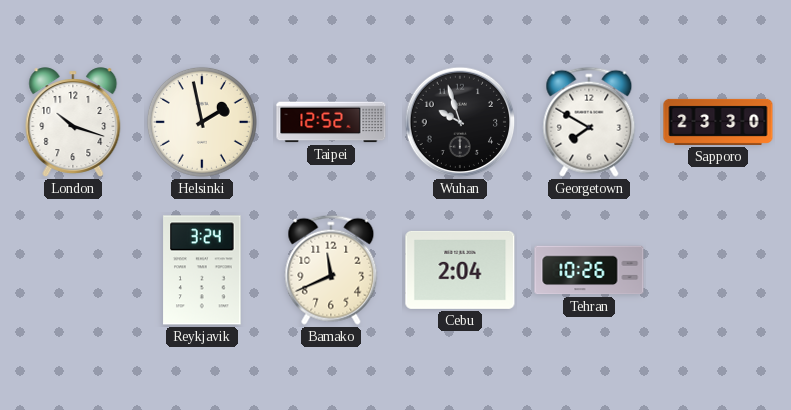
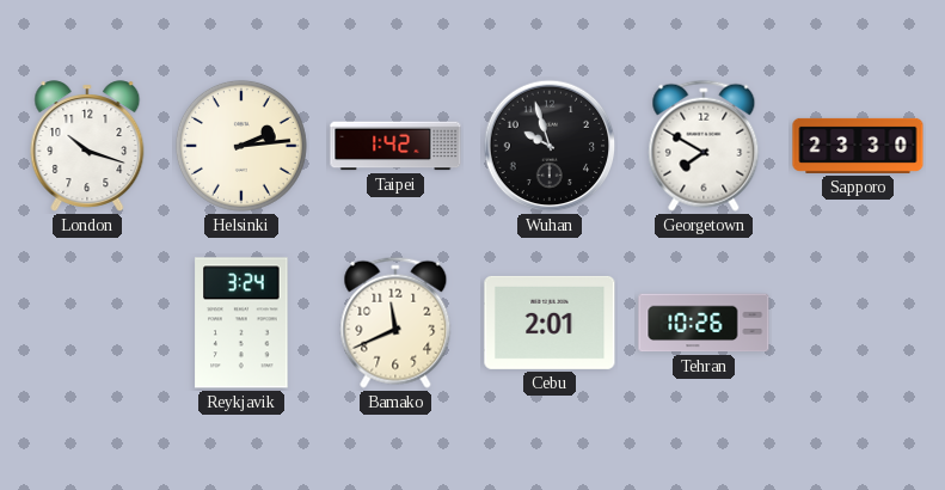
Helsinki: 1:58 -> 2:14
Taipei: 12:52 -> 1:42
Cebu: 2:04 -> 2:01
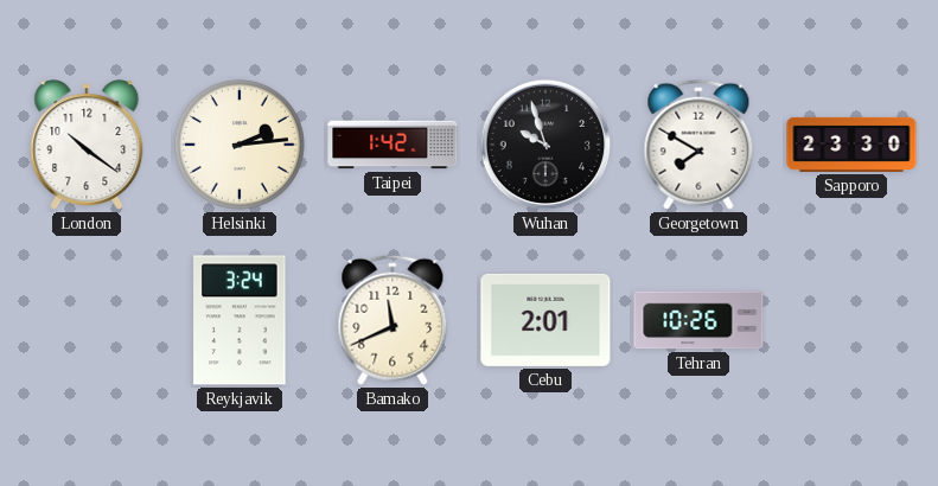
London: 10:18 -> 10:21
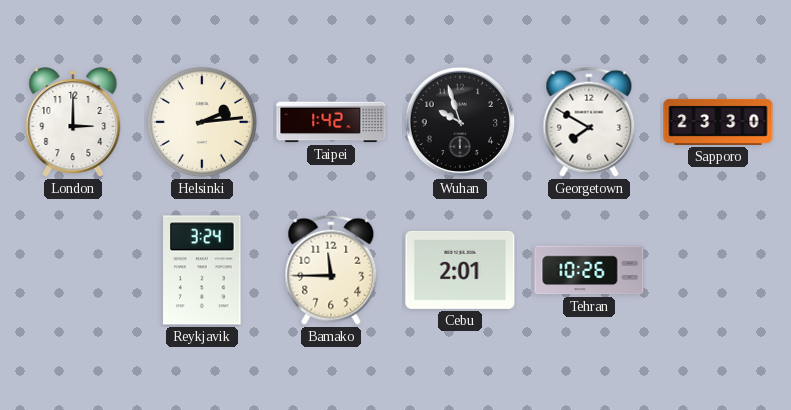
London: 10:21 -> 3:00
Bamako: 11:41 -> 11:45
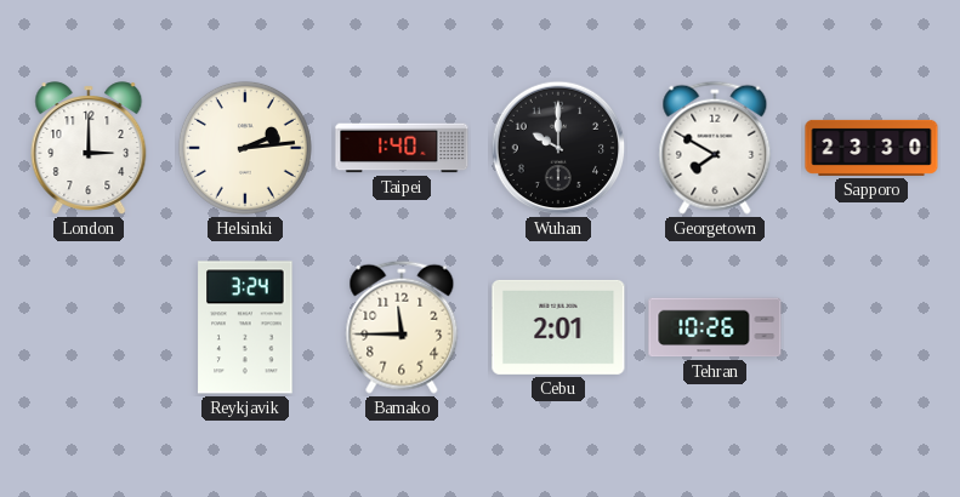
Taipei: 1:42 -> 1:40
Wuhan: 9:57 -> 10:00
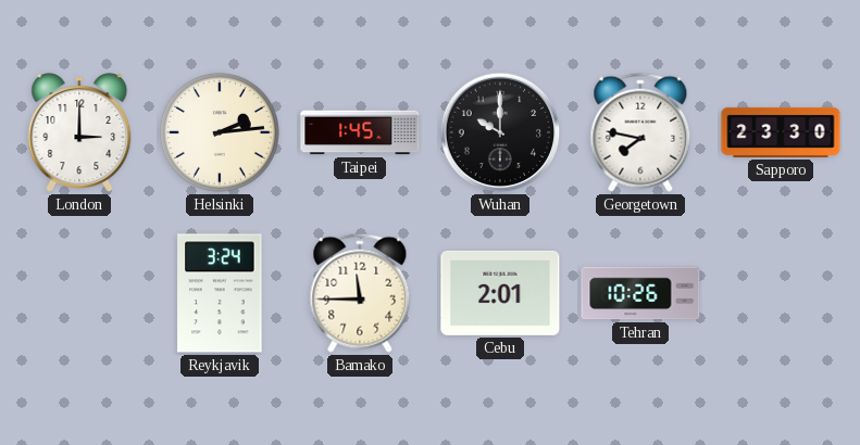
Taipei: 1:40 -> 1:45
Georgetown: 7:50 -> 7:47
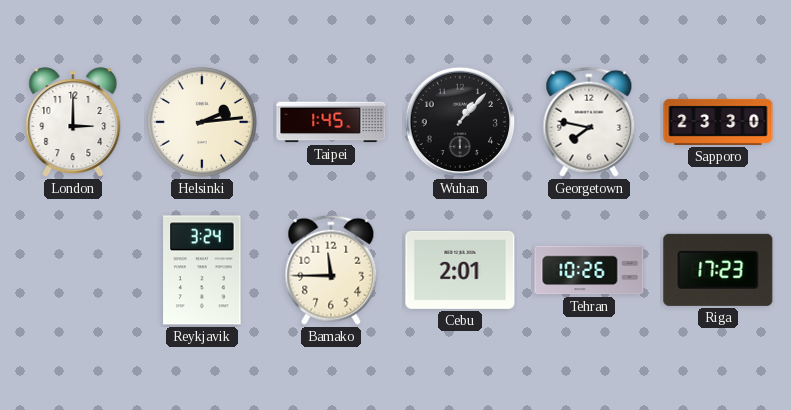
Wuhan: 10:00 -> 1:07
Riga: none -> 17:23
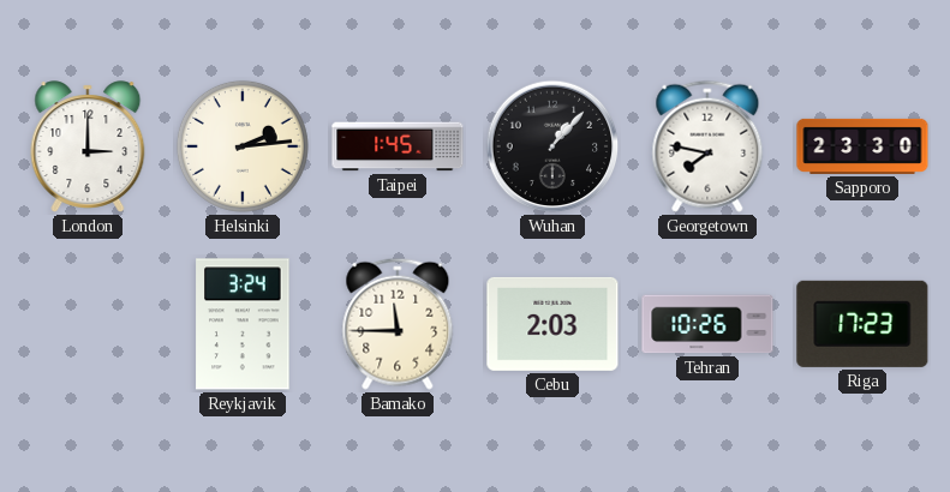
Cebu: 2:01 -> 2:03
